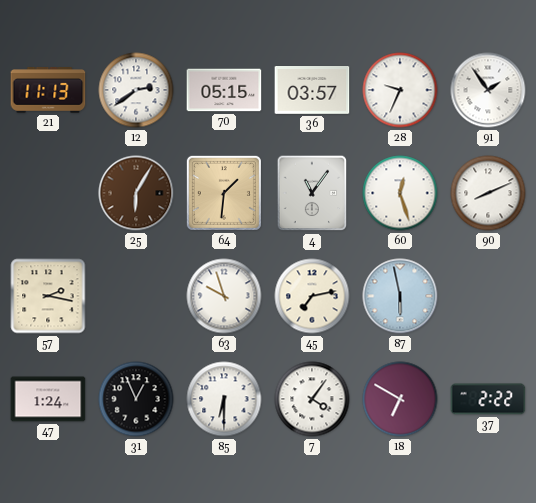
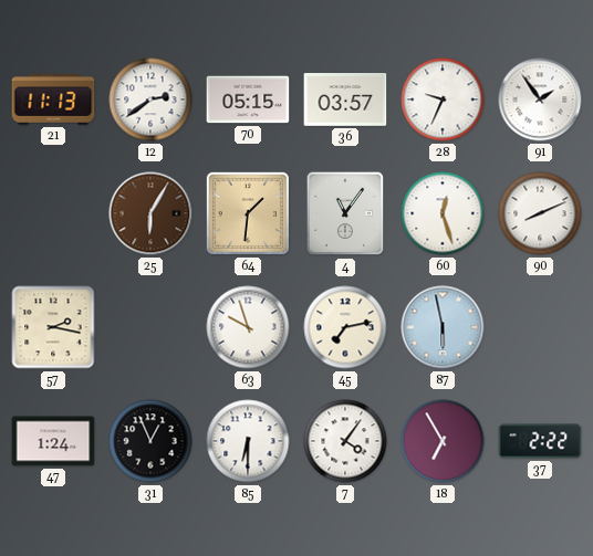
18: 6:50 -> 6:55
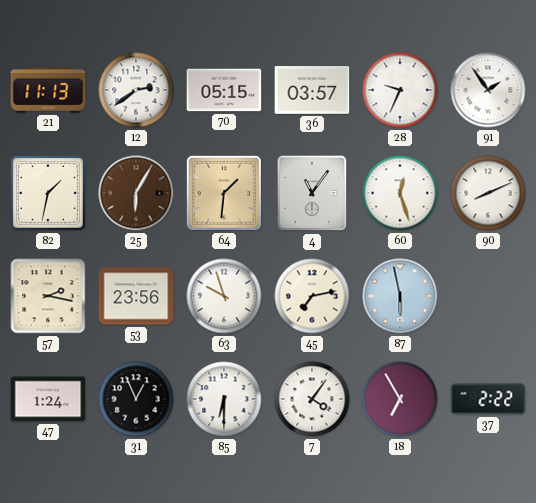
82: none -> 1:32
53: none -> 23:56
